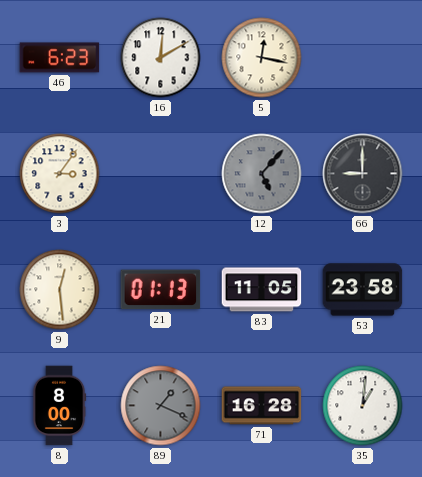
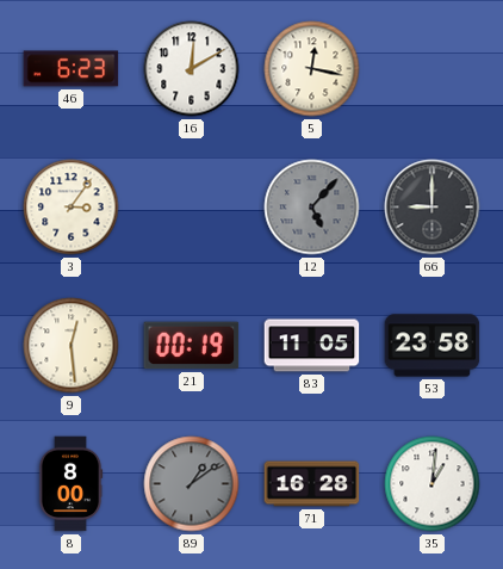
21: 01:13 -> 00:19
89: 1:19 -> 1:09
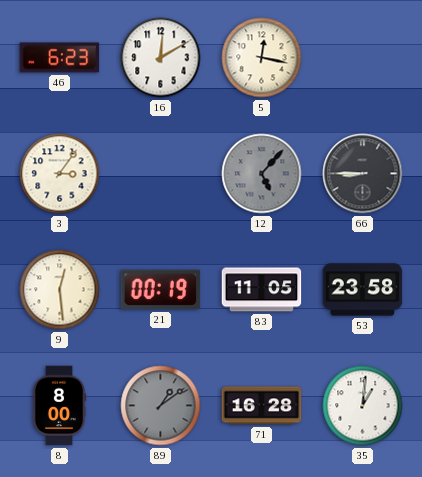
66: 9:00 -> 8:45
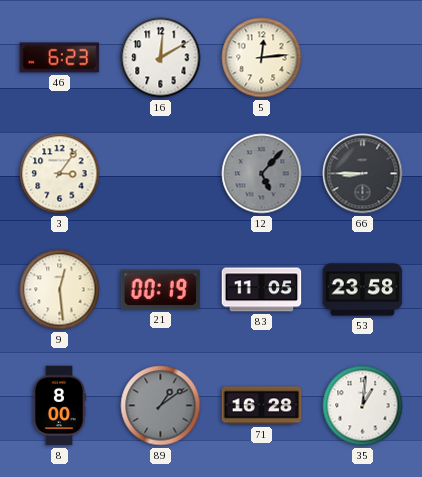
5: 12:17 -> 12:14
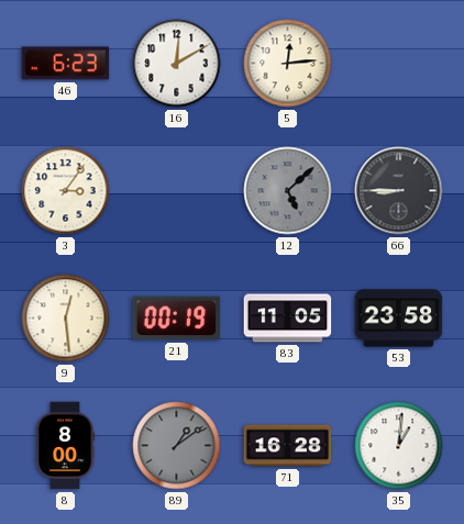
12: 5:07 -> 5:08
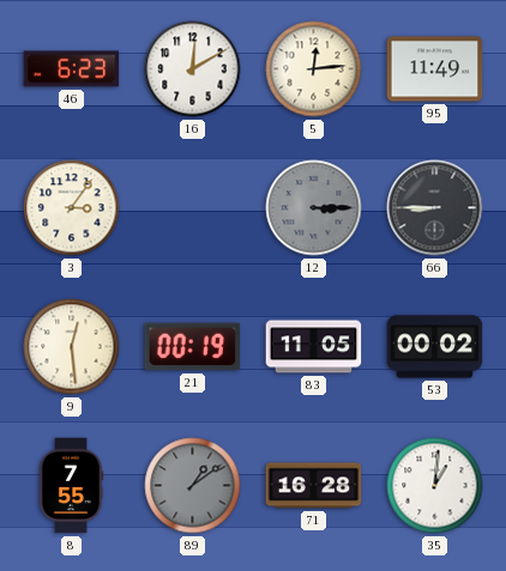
95: none -> 11:49
12: 5:08 -> 3:15
53: 23:58 -> 00:02
8: 8:00 -> 7:55
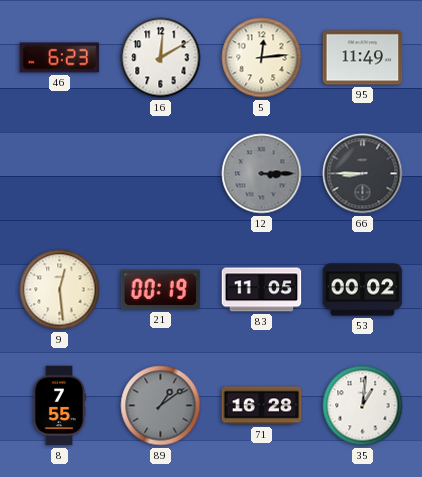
3: 3:06 -> none
